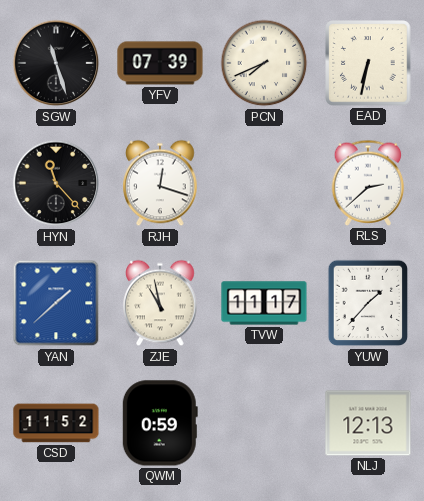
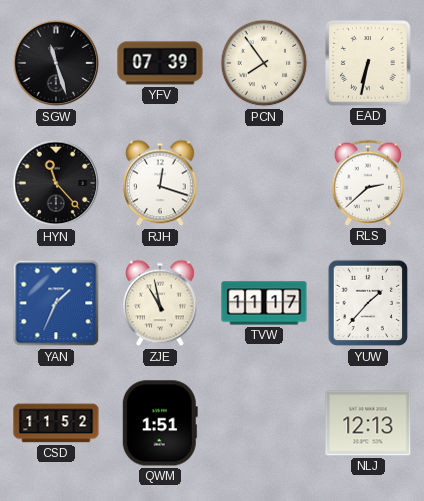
PCN: 7:41 -> 7:54
YAN: 1:38 -> 1:34
QWM: 0:59 -> 1:51
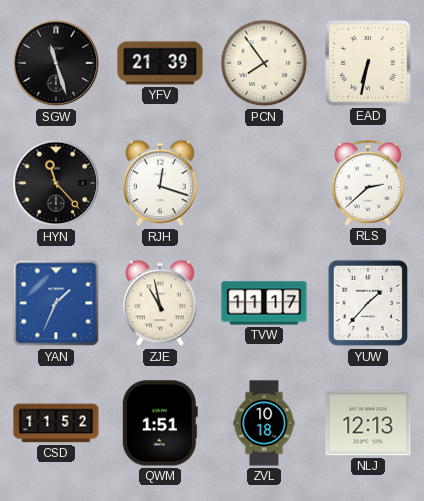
YFV: 07:39 -> 21:39
ZVL: none -> 10:18
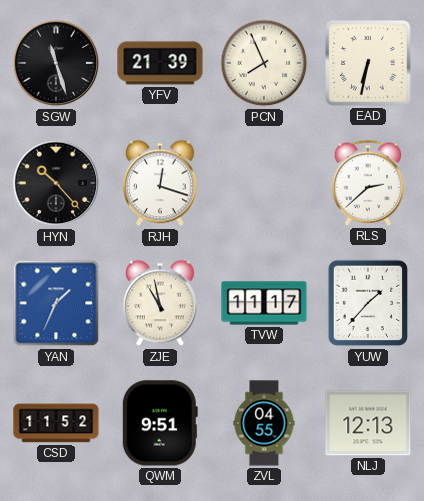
PCN: 7:54 -> 7:56
HYN: 11:23 -> 10:23
QWM: 1:51 -> 9:51
ZVL: 10:18 -> 04:55
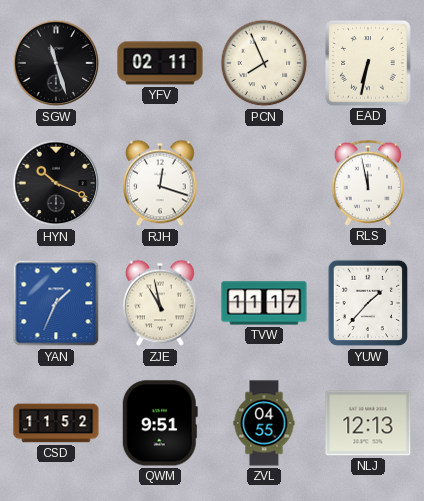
YFV: 21:39 -> 02:11
HYN: 10:23 -> 10:19
RLS: 2:38 -> 11:58
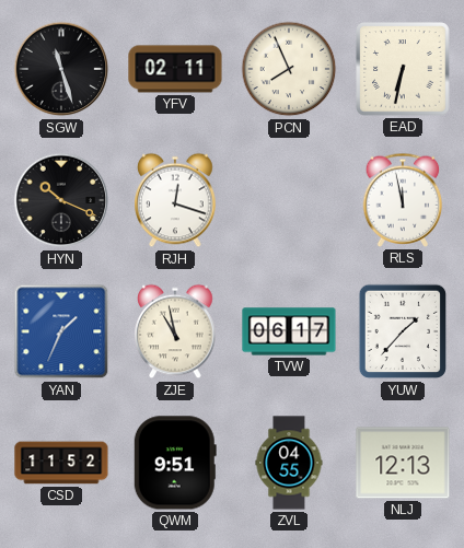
TVW: 11:17 -> 06:17
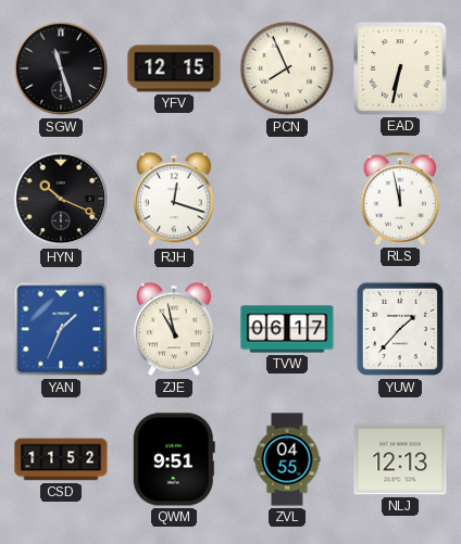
YFV: 02:11 -> 12:15
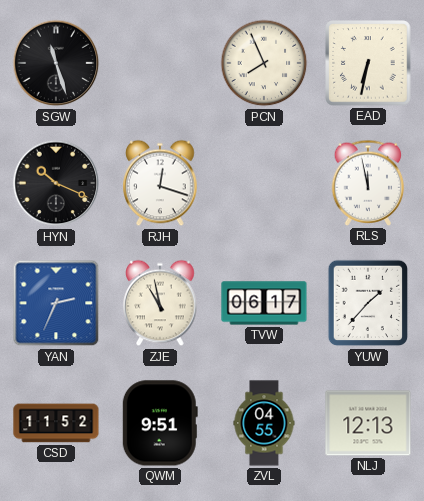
YFV: 12:15 -> none
YAN: 1:34 -> 2:34
